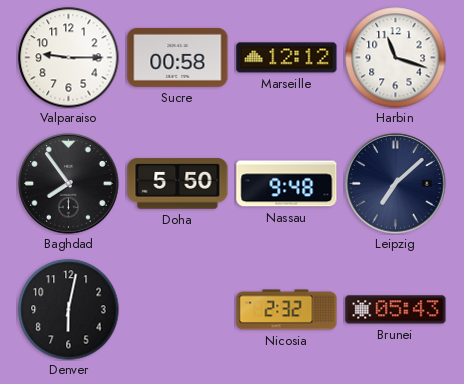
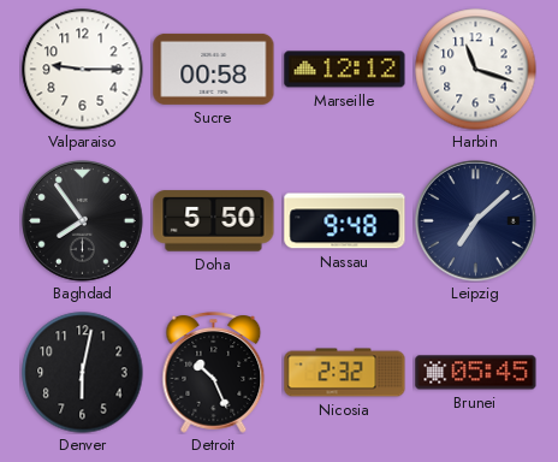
Detroit: none -> 10:26
Brunei: 05:43 -> 05:45
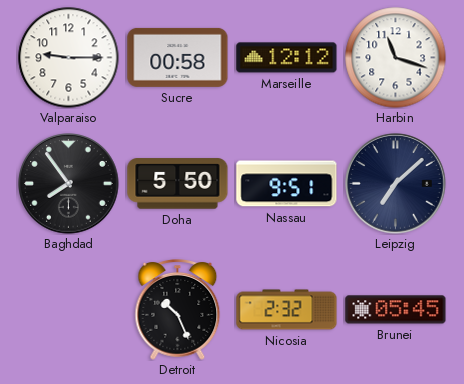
Nassau: 9:48 -> 9:51
Denver: 6:02 -> none
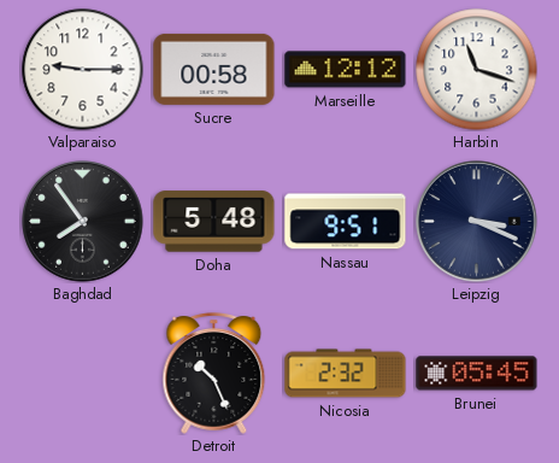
Doha: 5:50 -> 5:48
Leipzig: 7:08 -> 3:19
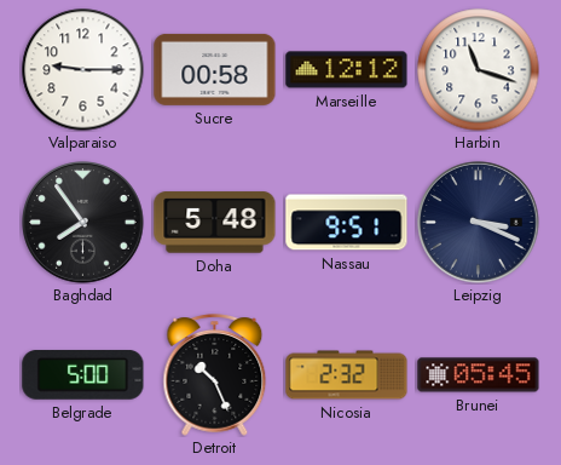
Belgrade: none -> 5:00
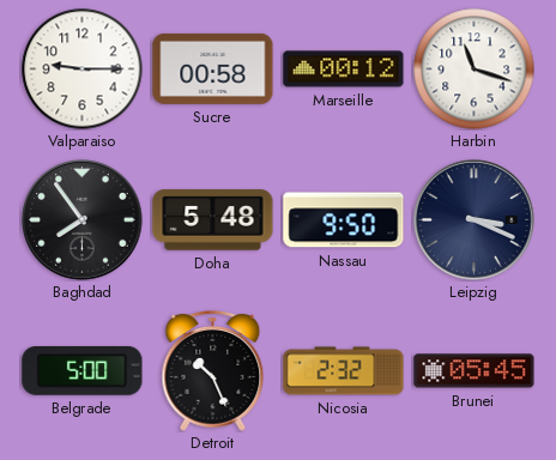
Marseille: 12:12 -> 00:12
Nassau: 9:51 -> 9:50
